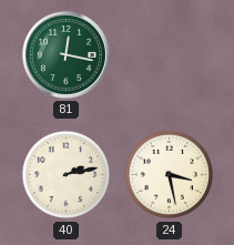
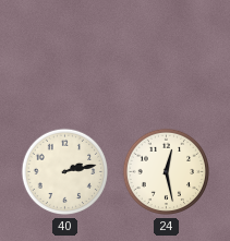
81: 12:17 -> none
24: 3:28 -> 12:28
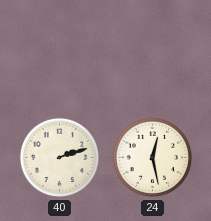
40: 2:13 -> 2:12
